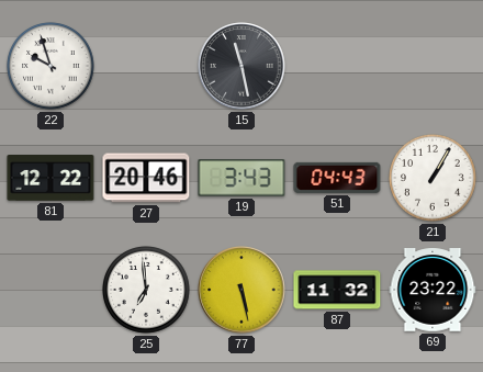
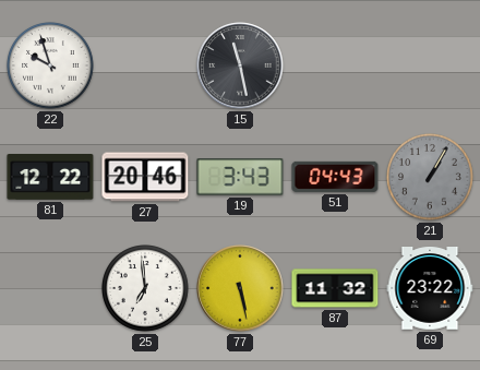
21 dial: white -> grey
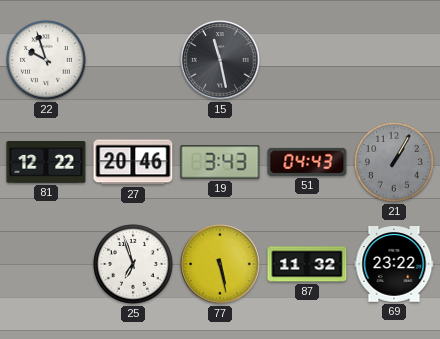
25: 6:59 -> 6:57
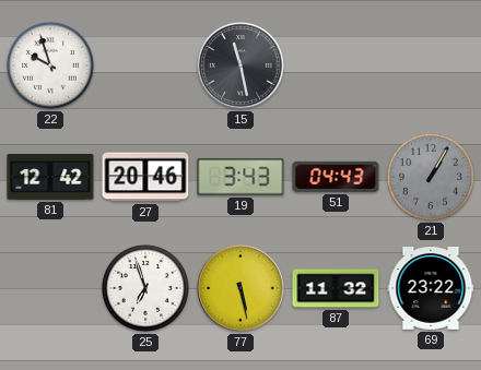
81: 12:22 -> 12:42
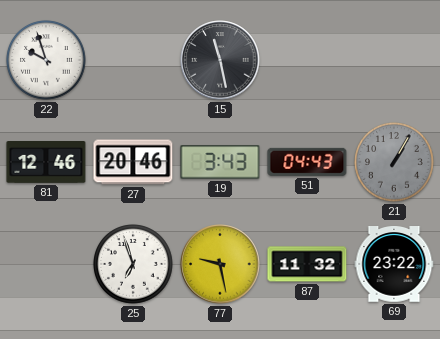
81: 12:42 -> 12:46
77: 5:28 -> 9:28
